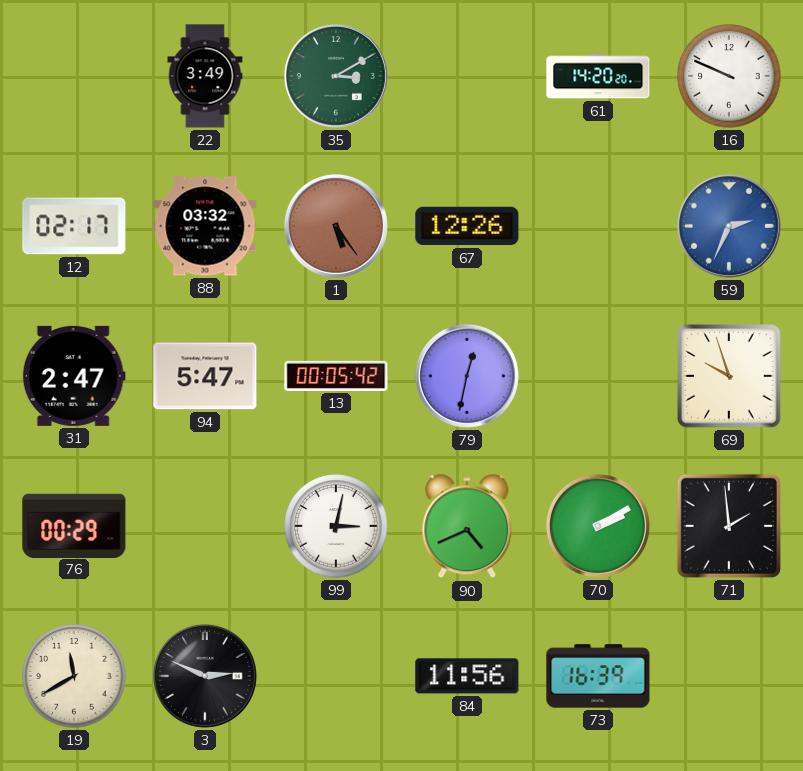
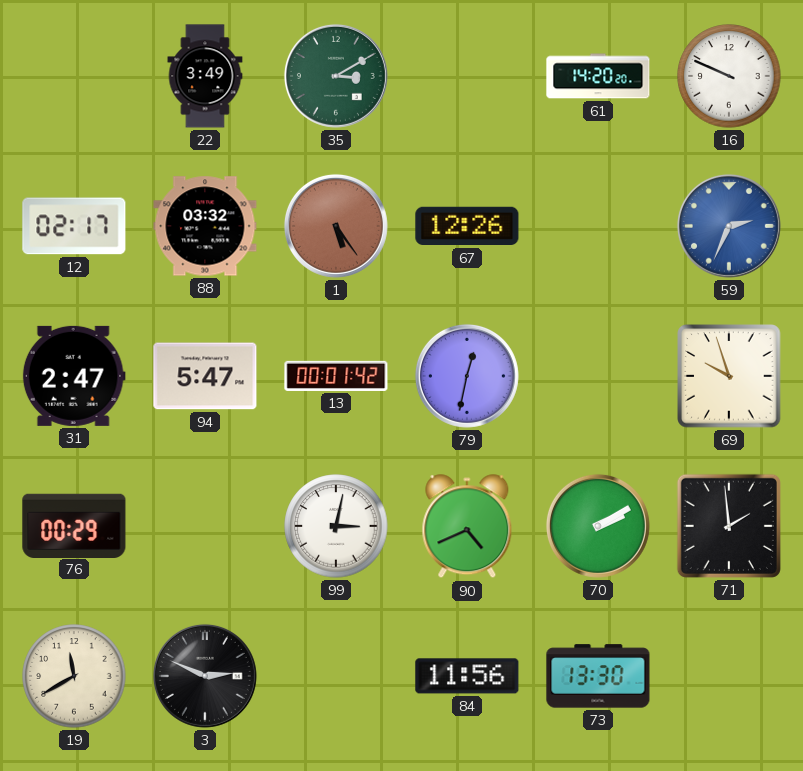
13: 00:05 -> 00:01
73: 16:39 -> 13:30
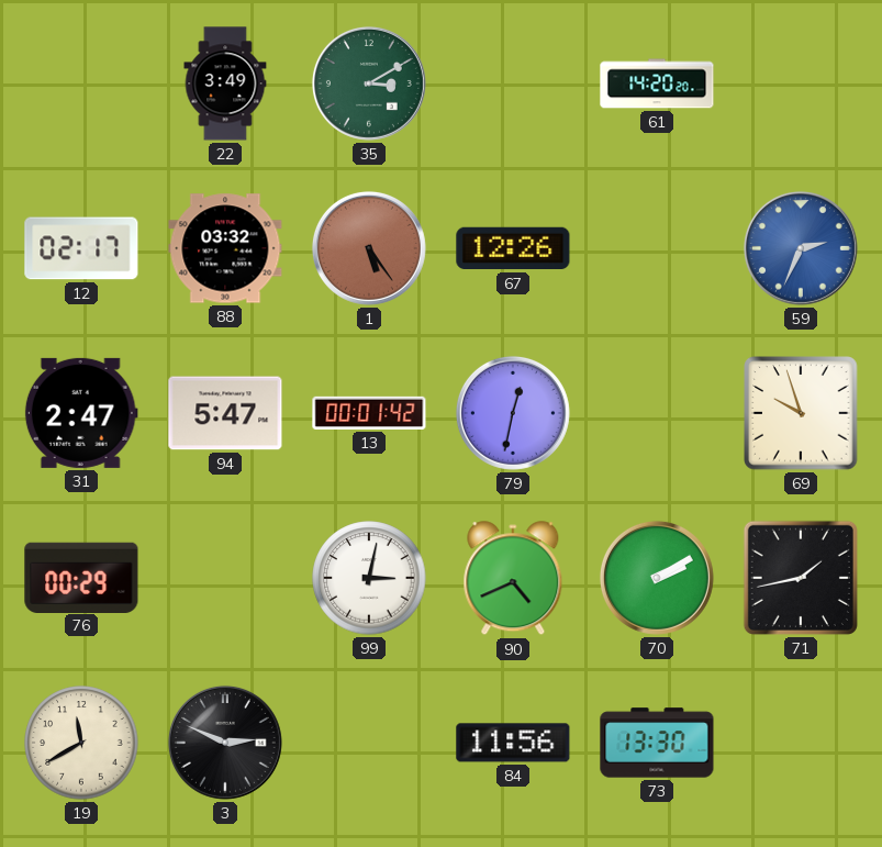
16: 9:49 -> none
71: 1:59 -> 1:43
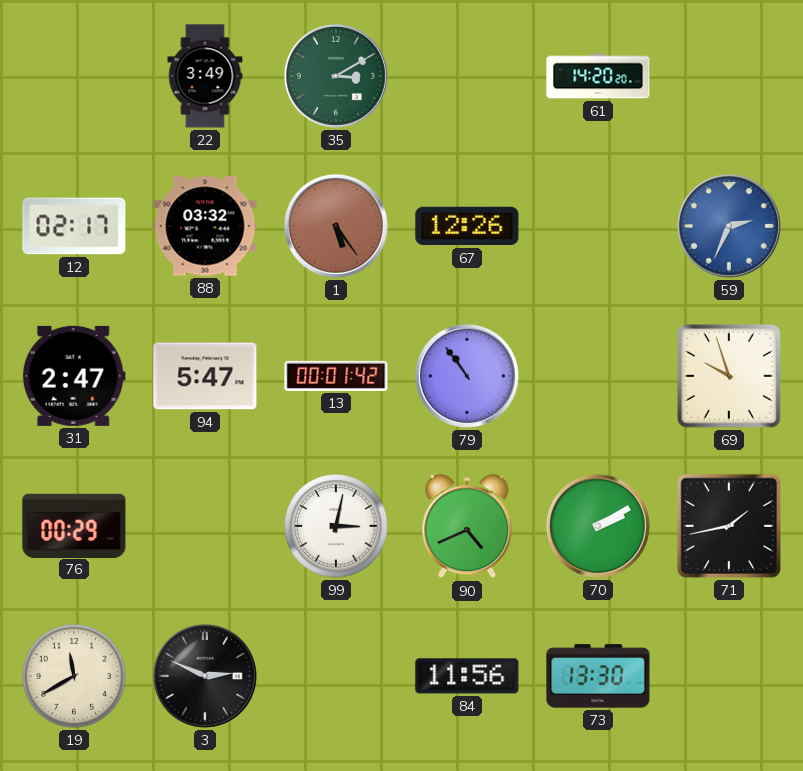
79: 12:32 -> 10:54
